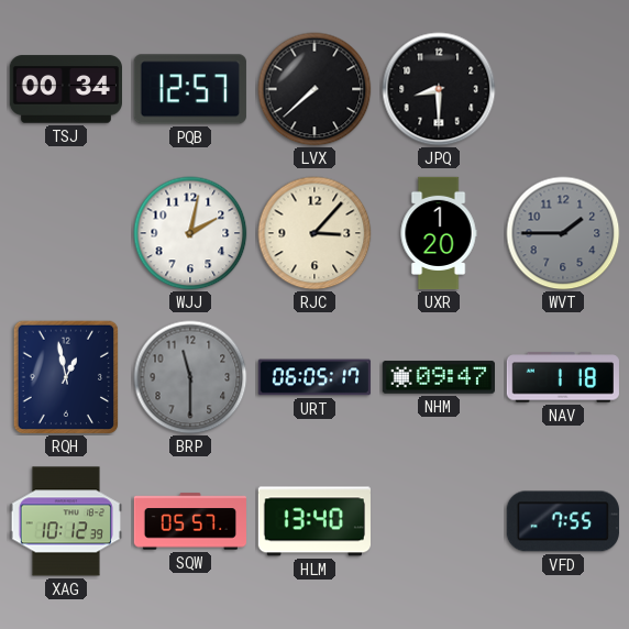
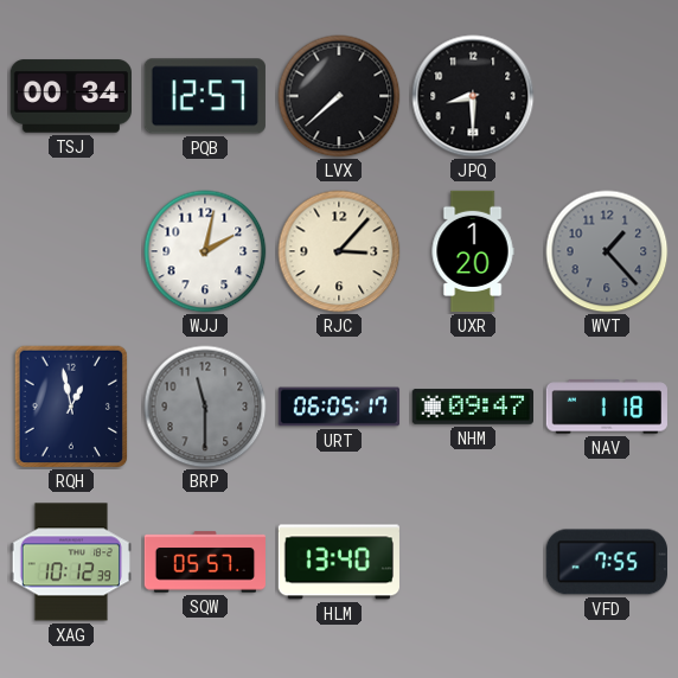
WVT: 1:45 -> 1:23
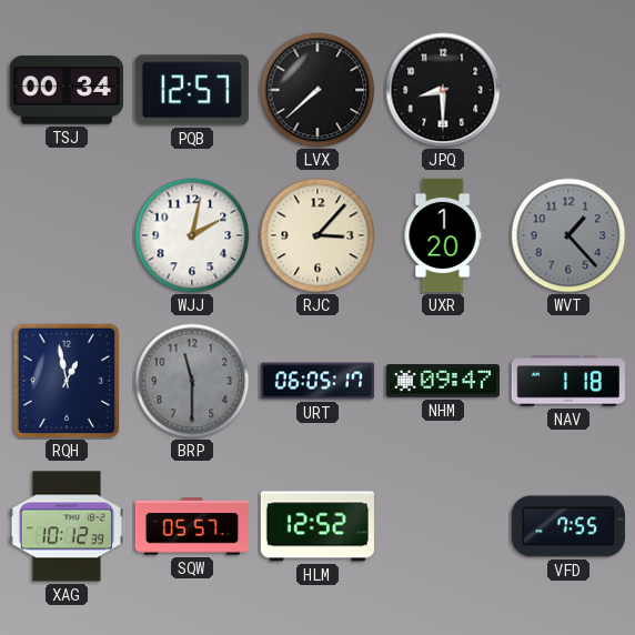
HLM: 13:40 -> 12:52
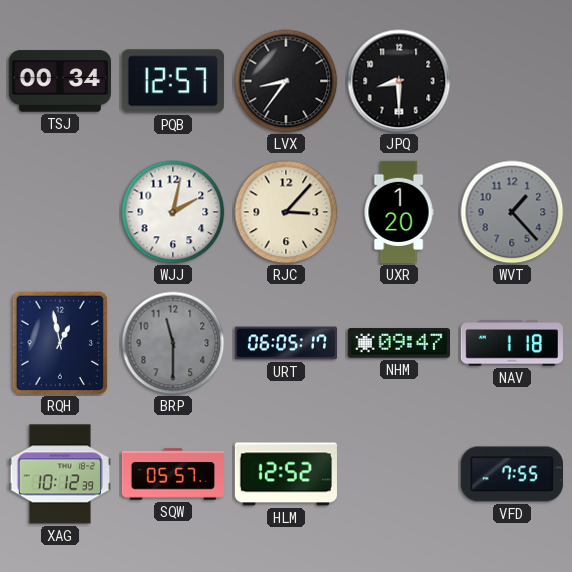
LVX: 7:38 -> 8:36
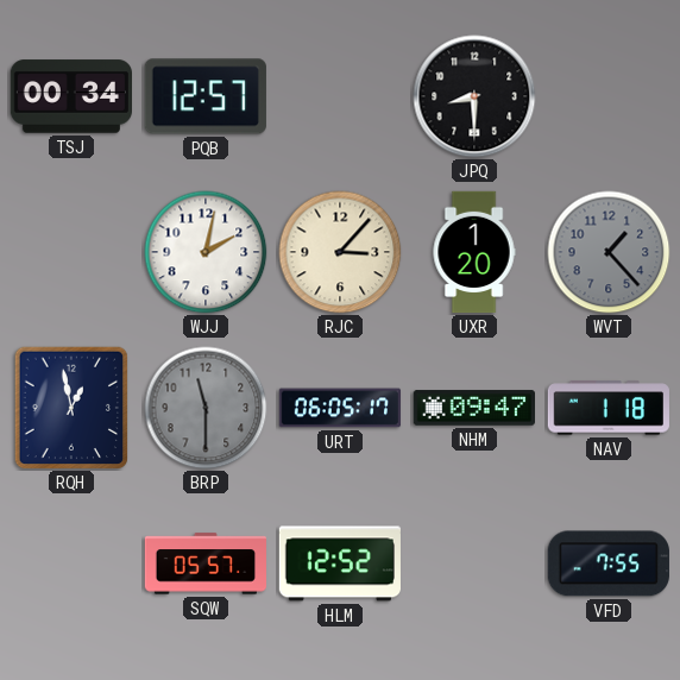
LVX: 8:36 -> none
XAG: 10:12 -> none
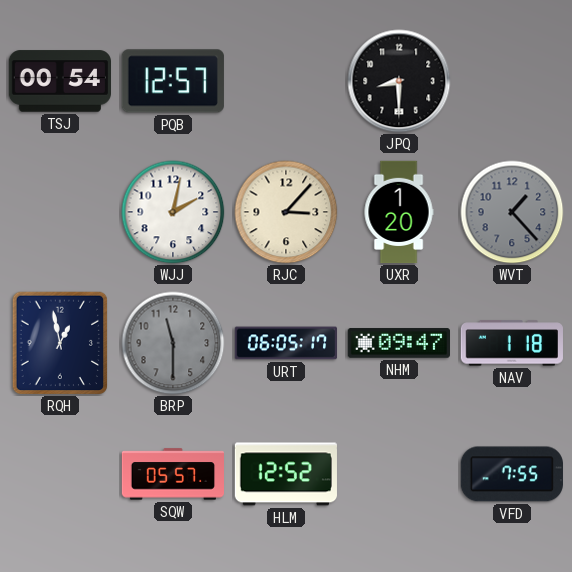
TSJ: 00:34 -> 00:54
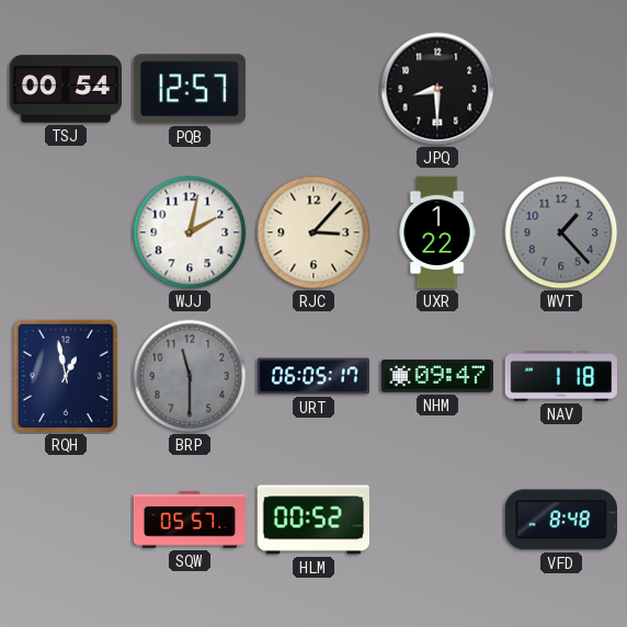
UXR: 1:20 -> 1:22
HLM: 12:52 -> 00:52
VFD: 7:55 -> 8:48
